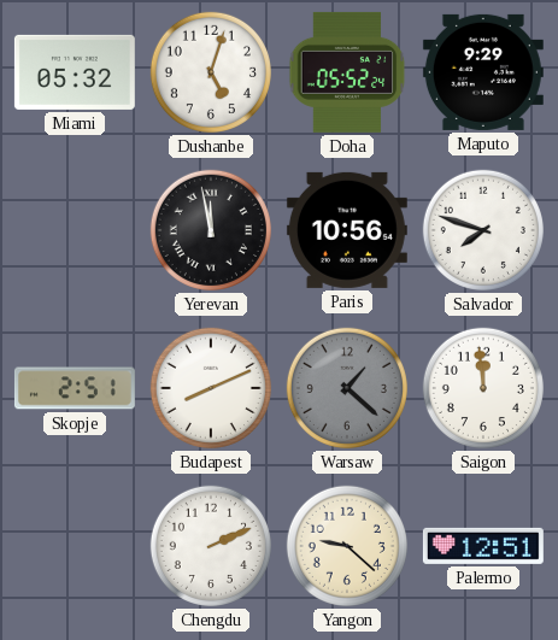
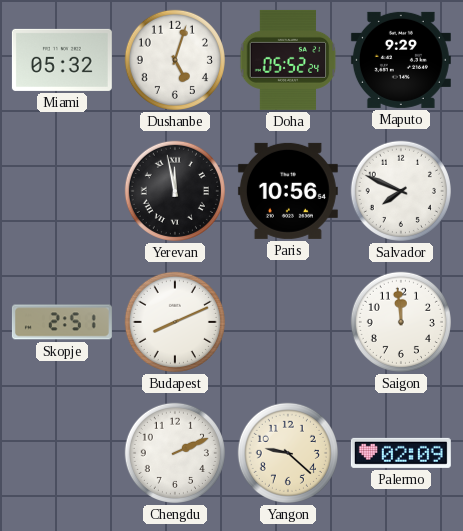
Salvador: 7:48 -> 7:49
Warsaw: 1:22 -> none
Palermo: 12:51 -> 02:09
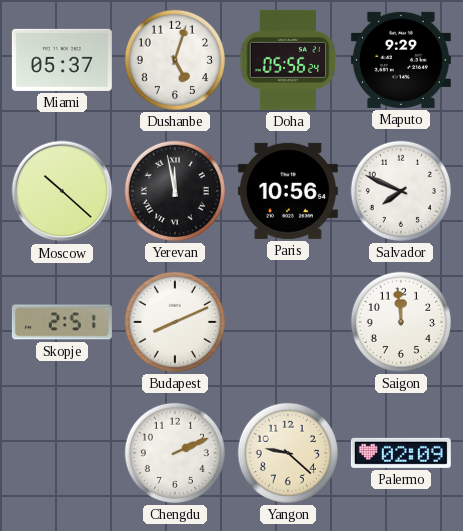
Miami: 05:32 -> 05:37
Doha: 05:52 -> 05:56
Moscow: none -> 10:22
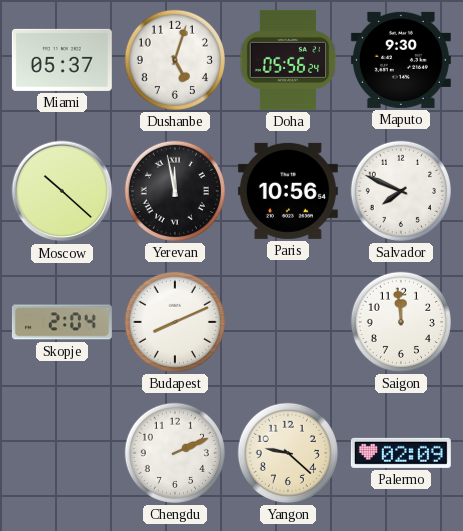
Maputo: 9:29 -> 9:30
Skopje: 2:51 -> 2:04
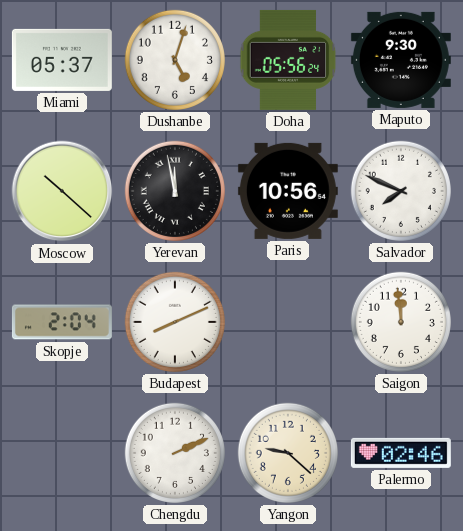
Palermo: 02:09 -> 02:46
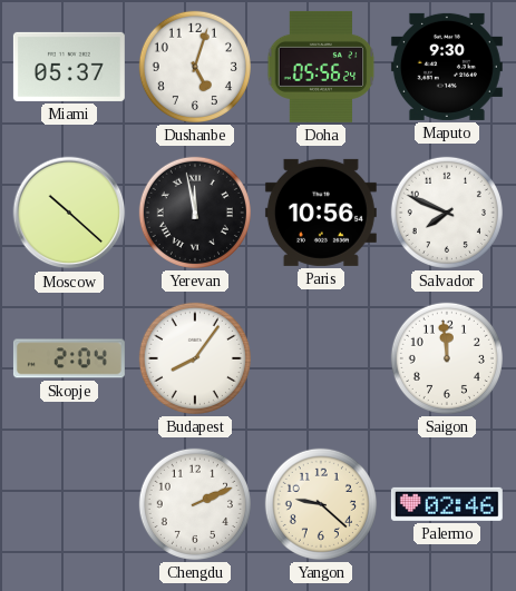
Budapest: 8:11 -> 8:06
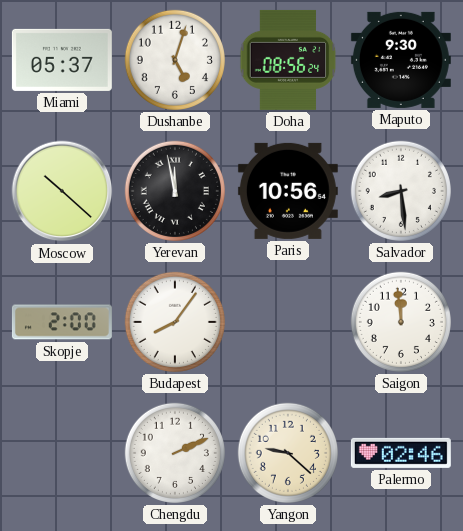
Doha: 05:56 -> 08:56
Salvador: 7:49 -> 8:29
Skopje: 2:04 -> 2:00
